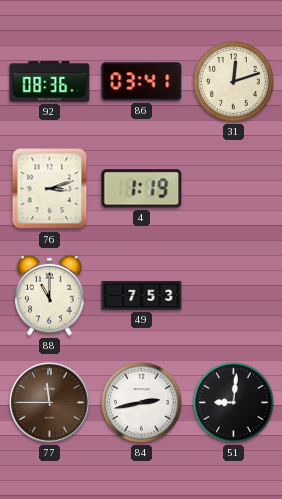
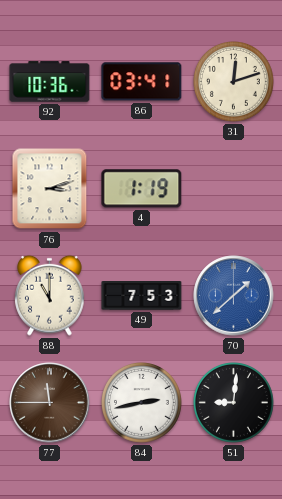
92: 08:36 -> 10:36
70: none -> 1:38
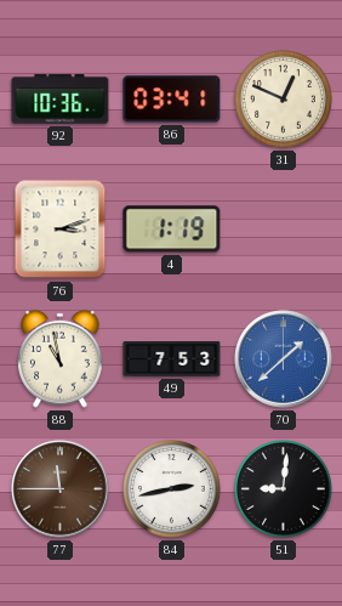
31: 12:12 -> 12:49
88: 11:00 -> 10:58
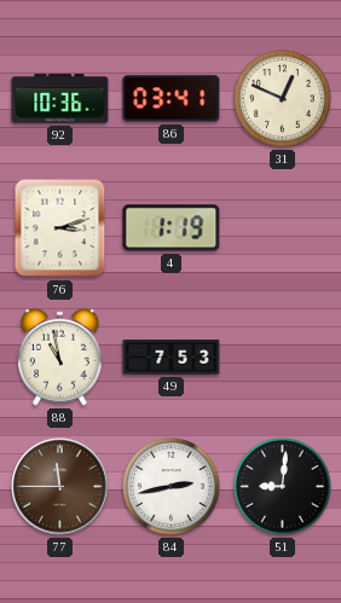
70: 1:38 -> none
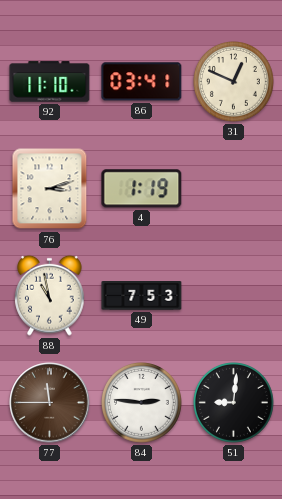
92: 10:36 -> 11:10
84: 2:43 -> 2:46
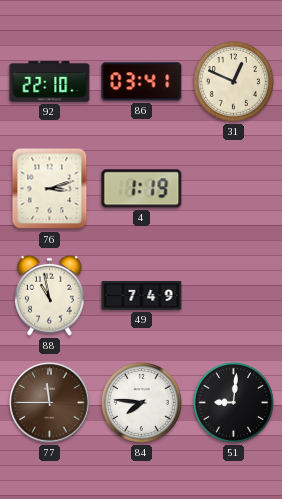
92: 11:10 -> 22:10
49: 7:53 -> 7:49
84: 2:46 -> 7:46
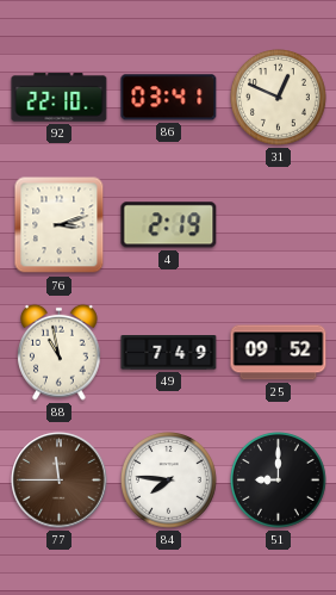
4: 1:19 -> 2:19
25: none -> 09:52
51: 9:01 -> 9:00
